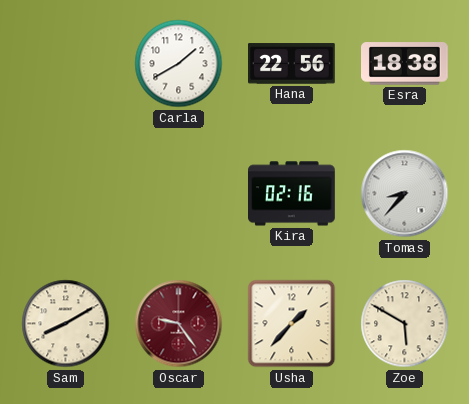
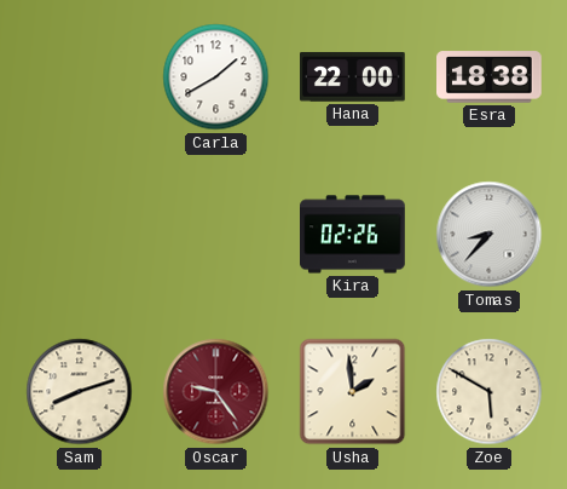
Hana: 22:56 -> 22:00
Kira: 02:16 -> 02:26
Sam: 8:10 -> 8:12
Usha: 1:37 -> 1:59
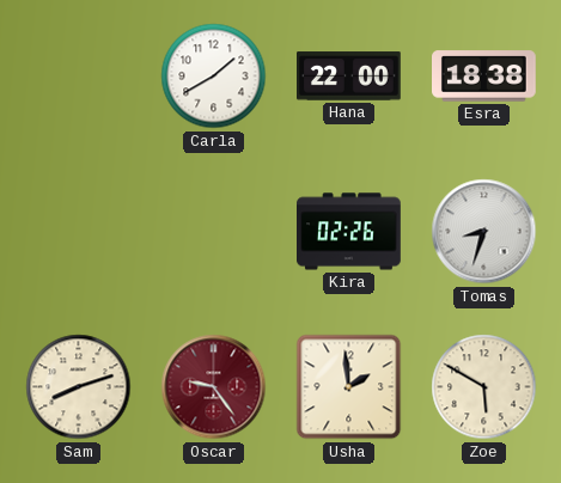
Tomas: 8:37 -> 8:33
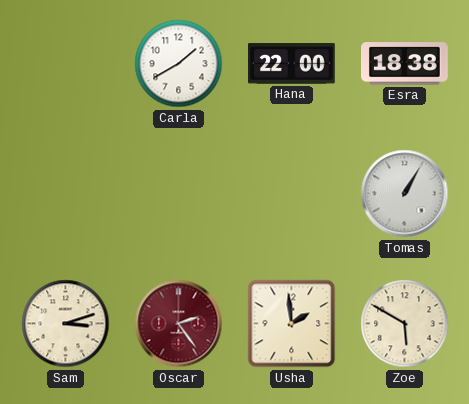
Kira: 02:26 -> none
Tomas: 8:33 -> 1:05
Sam: 8:12 -> 3:12
Oscar: 9:24 -> 2:24
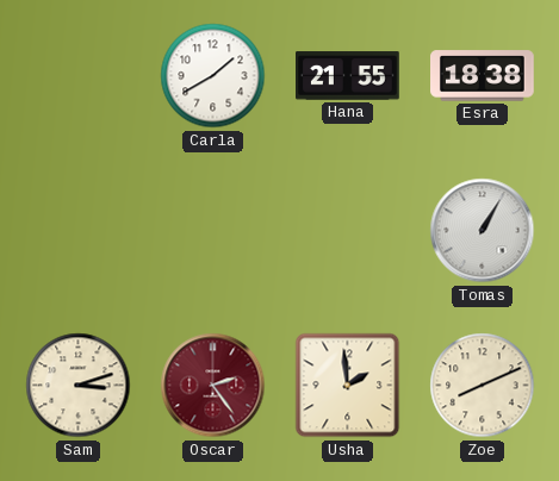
Hana: 22:00 -> 21:55
Zoe: 5:50 -> 8:11
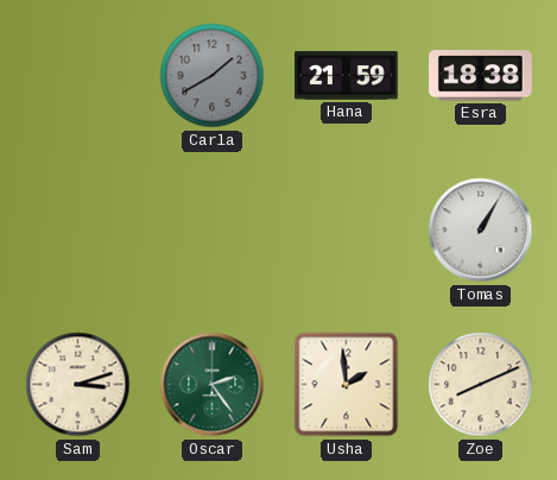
Carla dial: white -> grey
Hana: 21:55 -> 21:59
Oscar dial: burgundy -> green
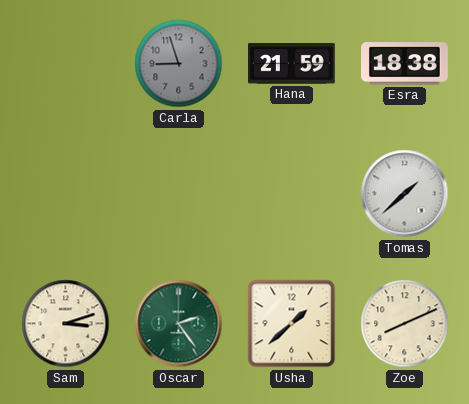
Carla: 1:40 -> 8:57
Tomas: 1:05 -> 1:38
Usha: 1:59 -> 1:38
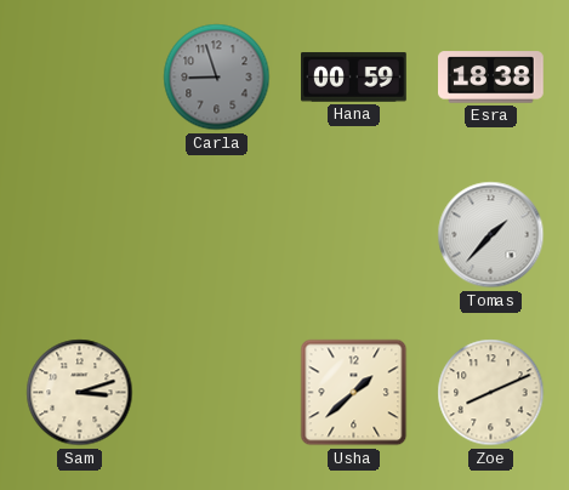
Hana: 21:59 -> 00:59
Tomas: 1:38 -> 1:37
Oscar: 2:24 -> none
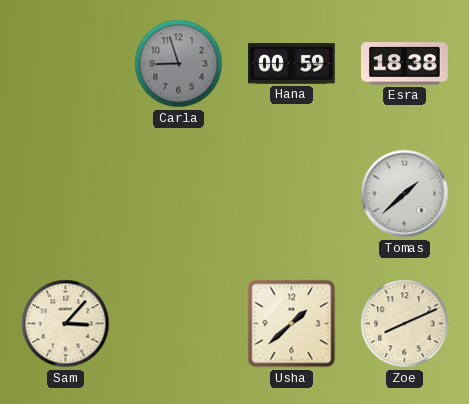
Tomas: 1:37 -> 1:38
Sam: 3:12 -> 3:07
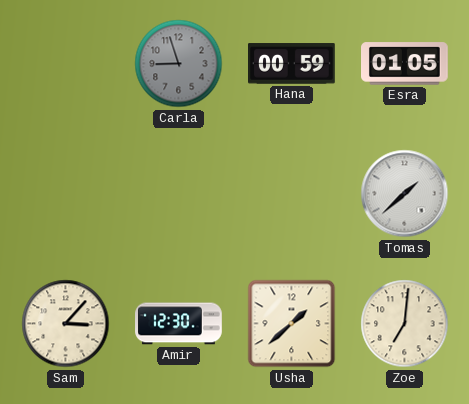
Esra: 18:38 -> 01:05
Amir: none -> 12:30
Zoe: 8:11 -> 7:01
